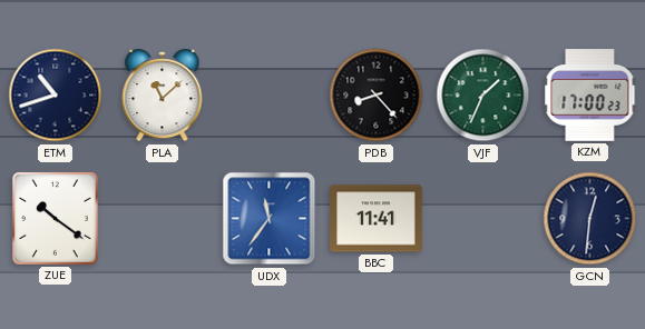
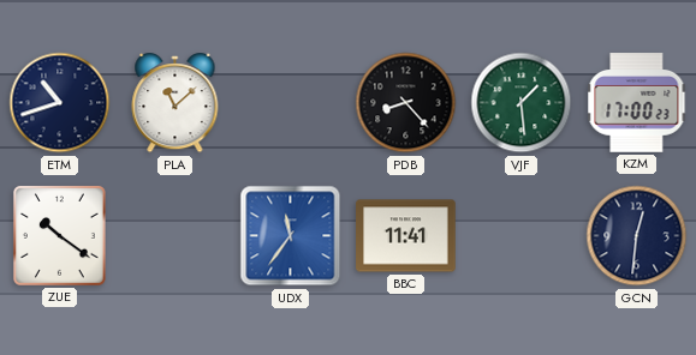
VJF: 1:34 -> 1:29
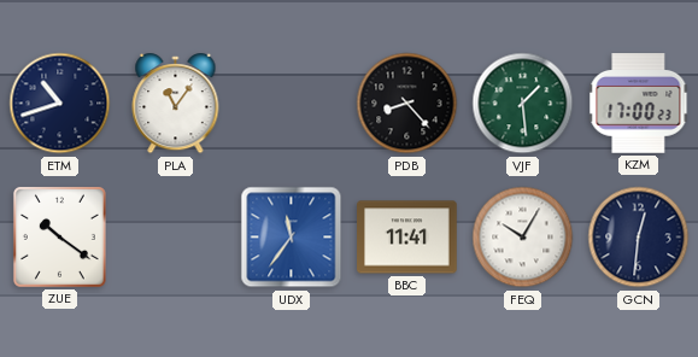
PLA: 11:08 -> 11:06
FEQ: none -> 10:05
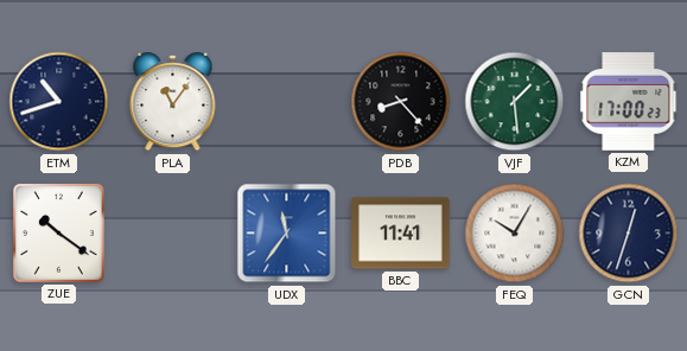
GCN: 12:31 -> 12:33
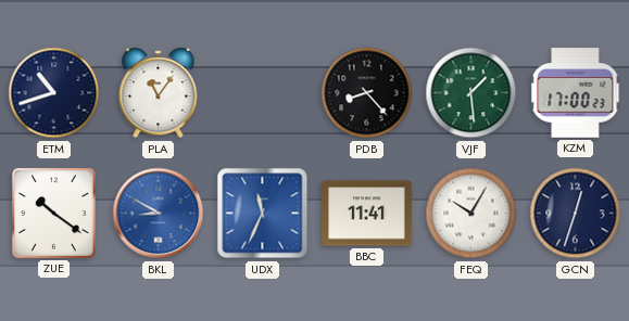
BKL: none -> 8:50
UDX: 11:36 -> 11:34
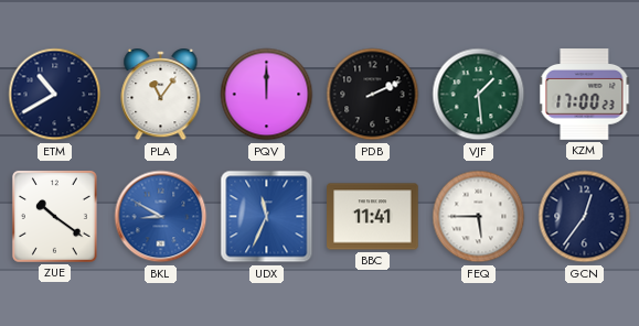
ETM: 10:42 -> 10:40
PQV: none -> 12:00
PDB: 8:23 -> 2:11
FEQ: 10:05 -> 5:45
GCN: 12:33 -> 12:36
